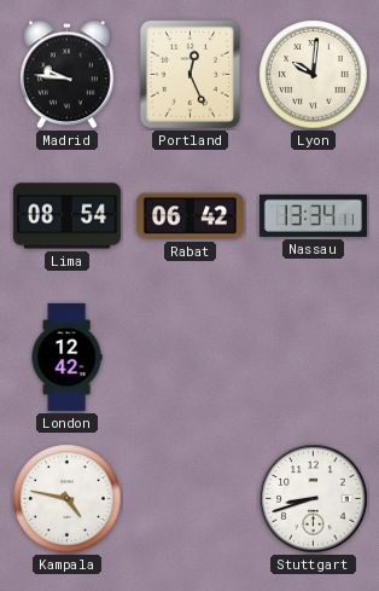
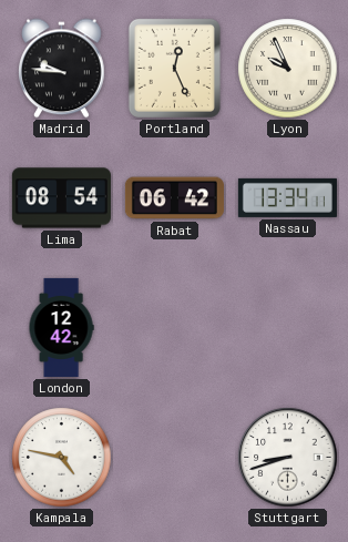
Lyon: 10:01 -> 9:56
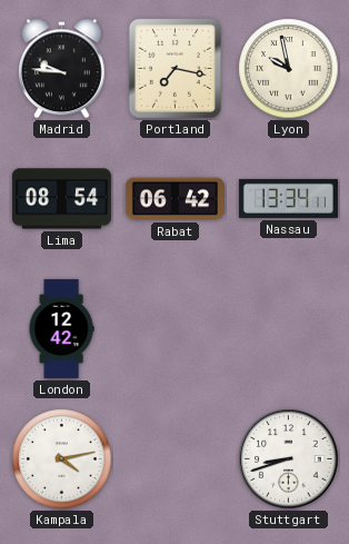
Portland: 12:26 -> 7:17
Lyon: 9:56 -> 9:58
Kampala: 4:47 -> 4:13
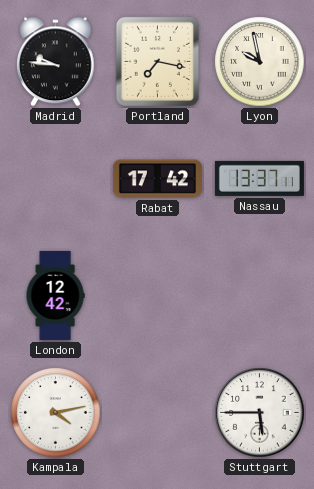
Lima: 08:54 -> none
Rabat: 06:42 -> 17:42
Nassau: 13:34 -> 13:37
Stuttgart: 8:42 -> 5:45
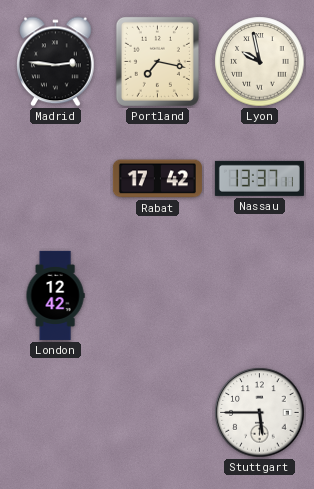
Madrid: 9:46 -> 2:46
Kampala: 4:13 -> none
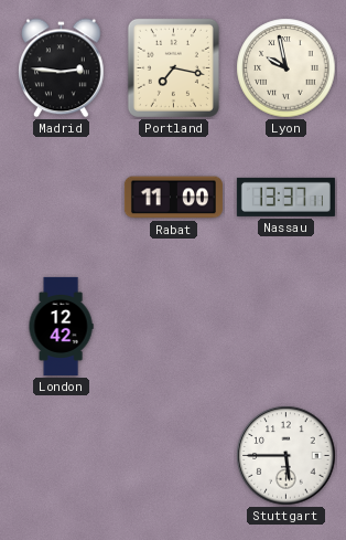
Rabat: 17:42 -> 11:00
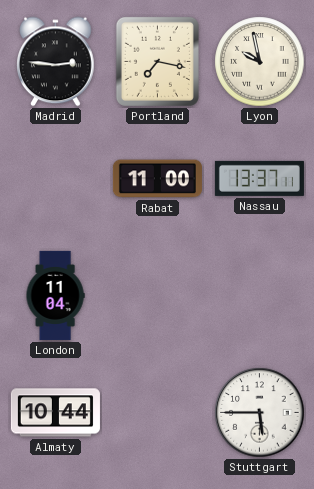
London: 12:42 -> 11:04
Almaty: none -> 10:44
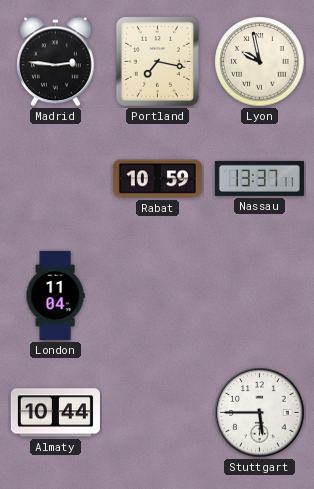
Rabat: 11:00 -> 10:59
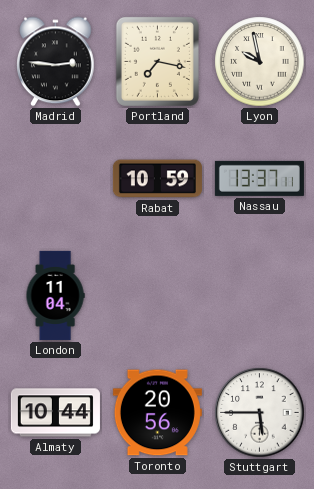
Toronto: none -> 20:56
